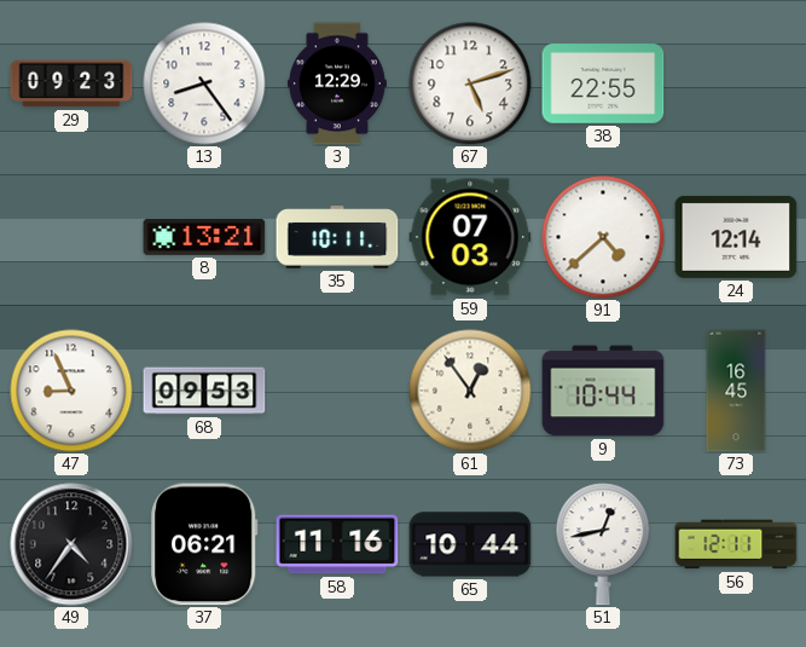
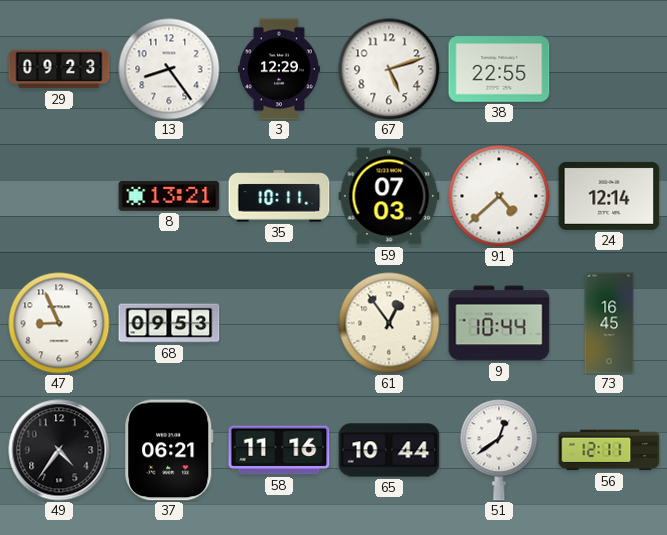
51: 12:43 -> 12:39
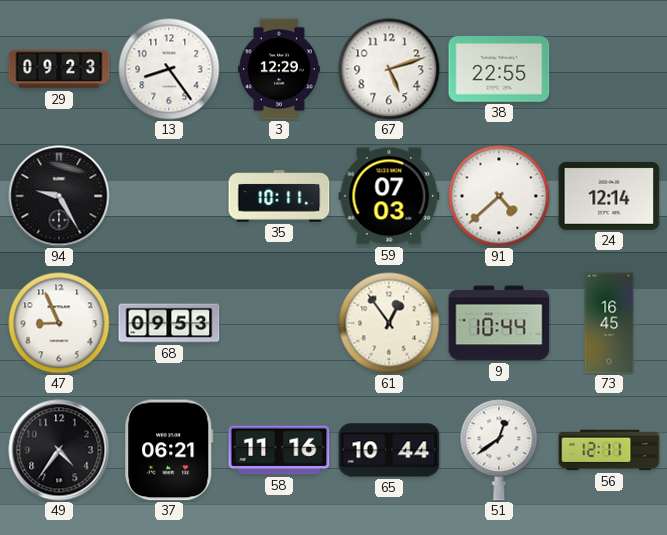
94: none -> 9:25
8: 13:21 -> none
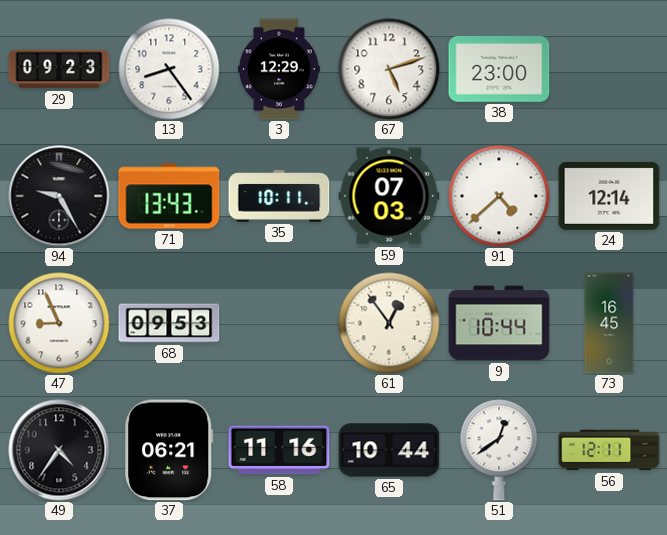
38: 22:55 -> 23:00
71: none -> 13:43
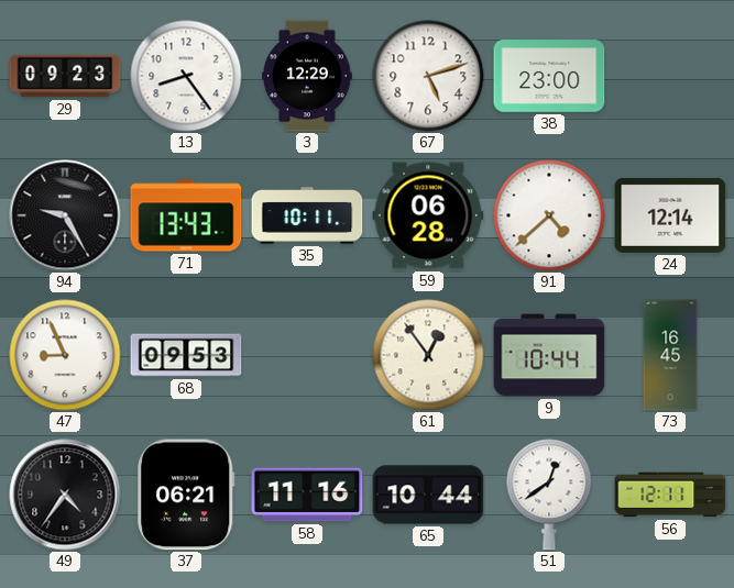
59: 07:03 -> 06:28
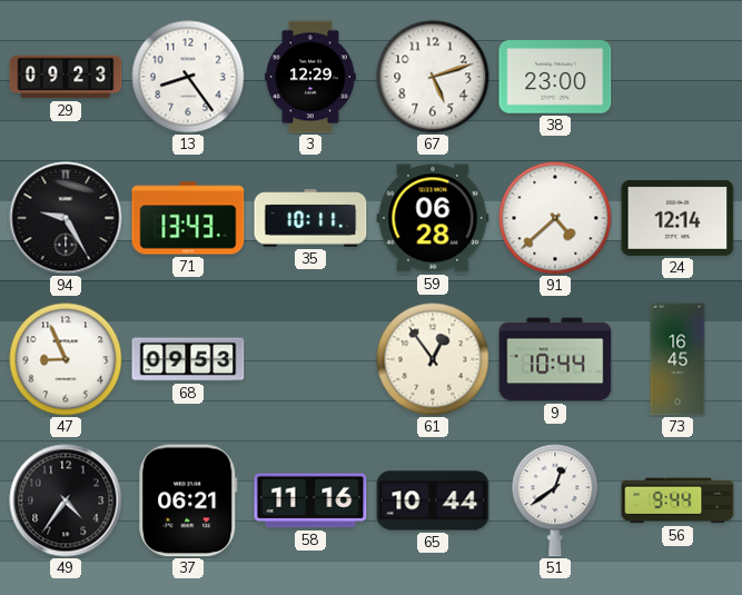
56: 12:11 -> 9:44
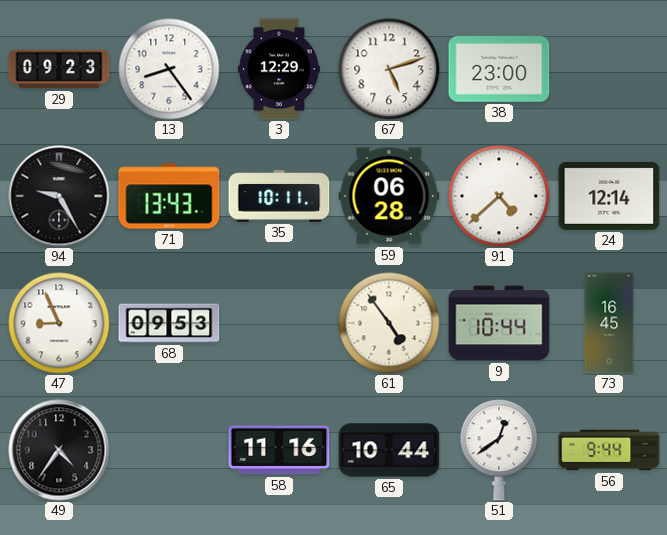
61: 12:54 -> 4:54
37: 06:21 -> none
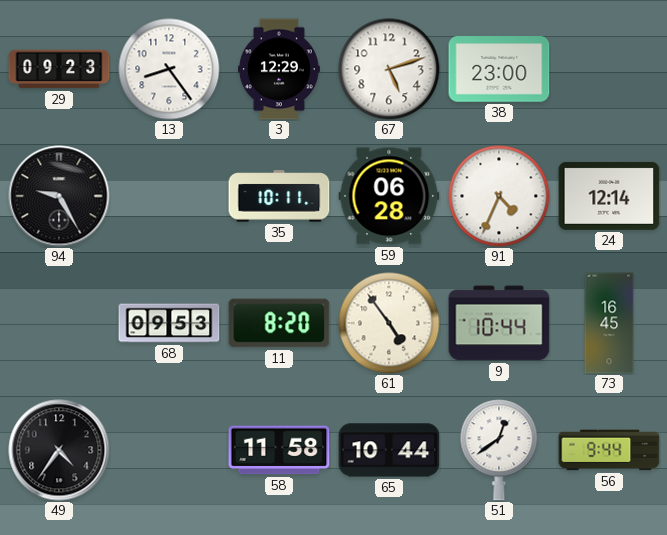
71: 13:43 -> none
91: 4:38 -> 4:34
47: 8:56 -> none
11: none -> 8:20
58: 11:16 -> 11:58
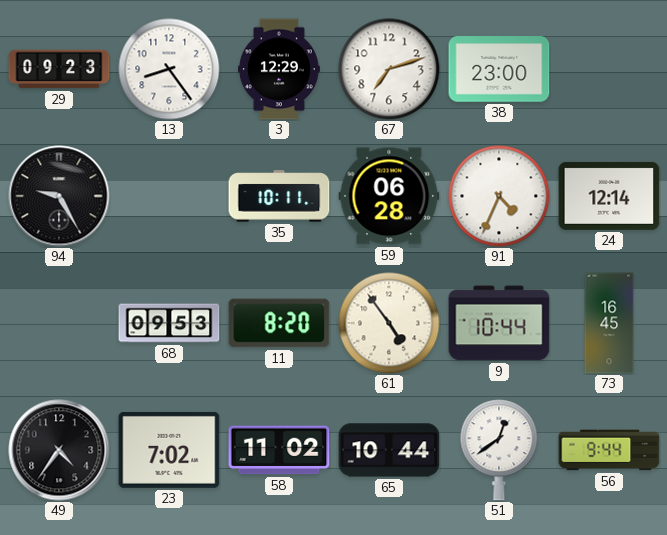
67: 5:12 -> 7:12
23: none -> 7:02
58: 11:58 -> 11:02
